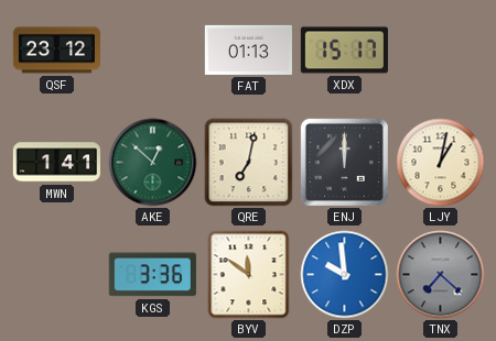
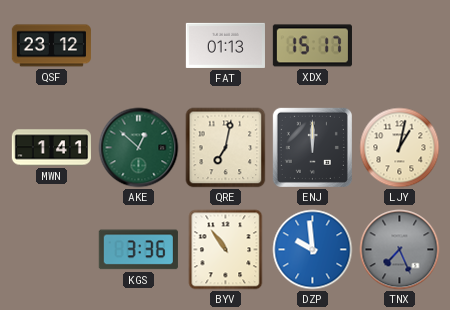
BYV: 11:51 -> 10:54
TNX: 7:22 -> 7:26
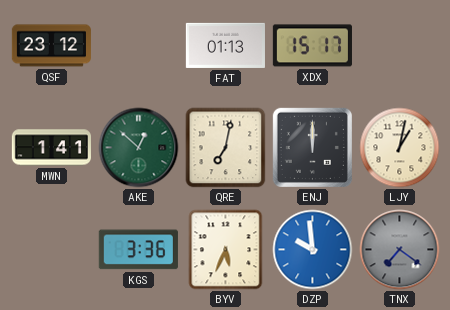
BYV: 10:54 -> 5:34
TNX: 7:26 -> 7:21
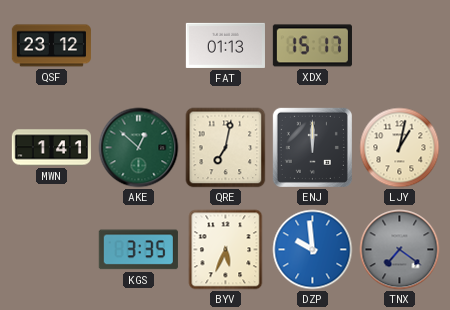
KGS: 3:36 -> 3:35
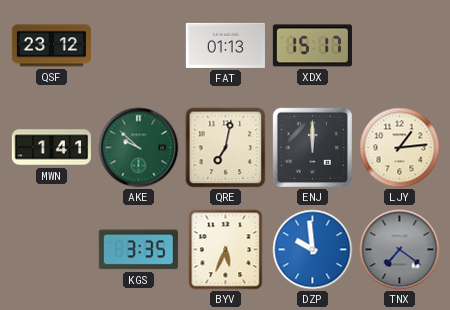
AKE: 12:52 -> 9:52
LJY: 1:02 -> 1:14
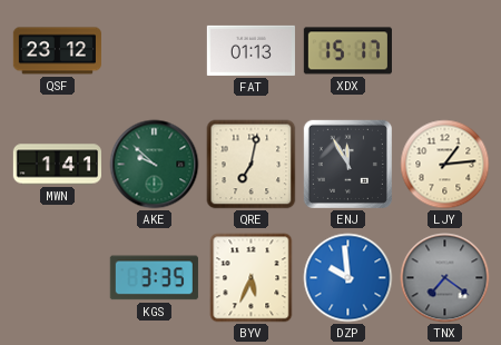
ENJ: 12:00 -> 11:55
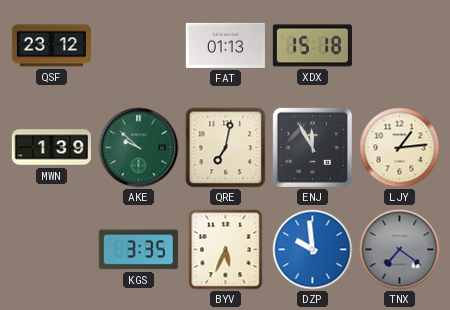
XDX: 15:17 -> 15:18
MWN: 1:41 -> 1:39
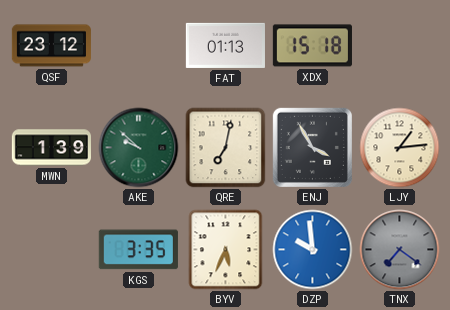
ENJ: 11:55 -> 3:55
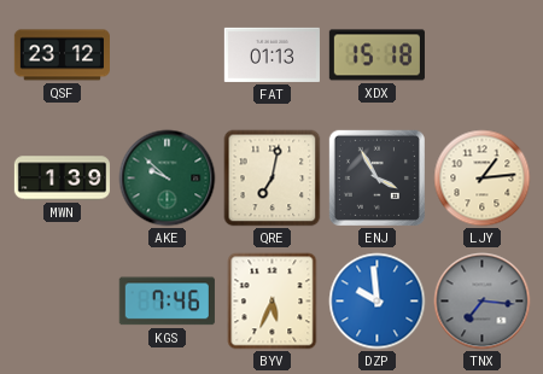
KGS: 3:35 -> 7:46
TNX: 7:21 -> 7:16
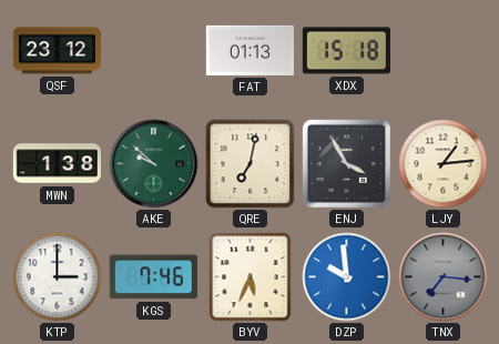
MWN: 1:39 -> 1:38
KTP: none -> 3:00
